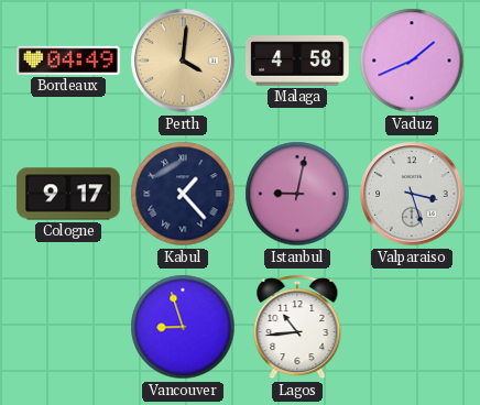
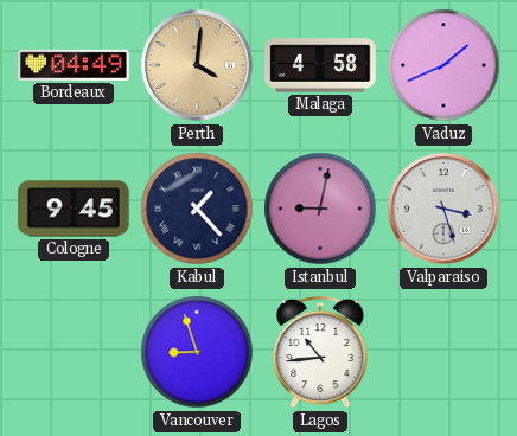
Cologne: 9:17 -> 9:45
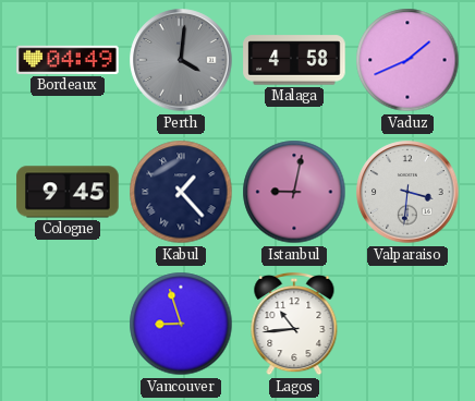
Perth dial: champagne -> grey
Valparaiso: 3:27 -> 3:31
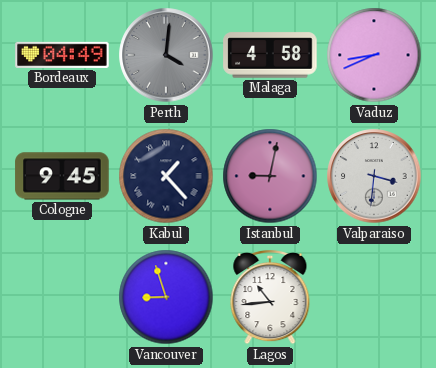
Vaduz: 1:41 -> 8:41
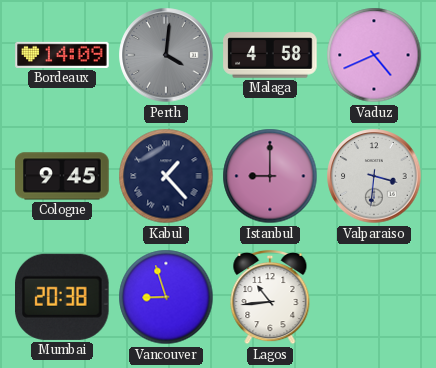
Bordeaux: 04:49 -> 14:09
Vaduz: 8:41 -> 4:41
Istanbul: 9:02 -> 9:00
Mumbai: none -> 20:38
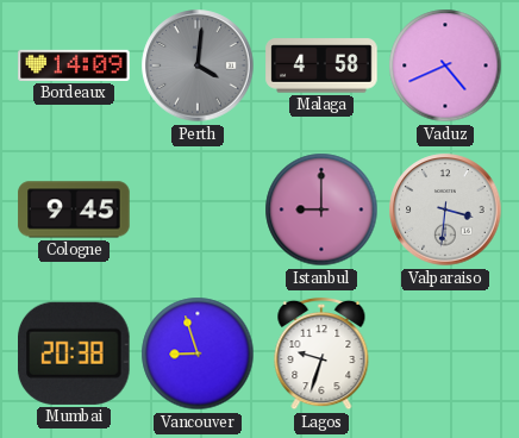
Kabul: 1:23 -> none
Lagos: 10:44 -> 9:33
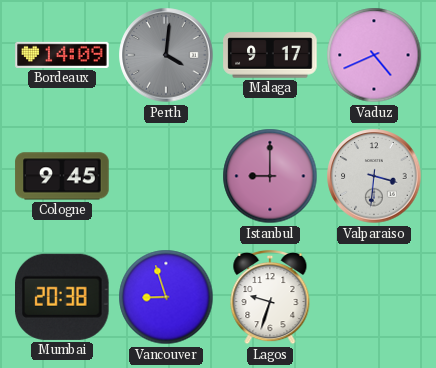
Malaga: 4:58 -> 9:17
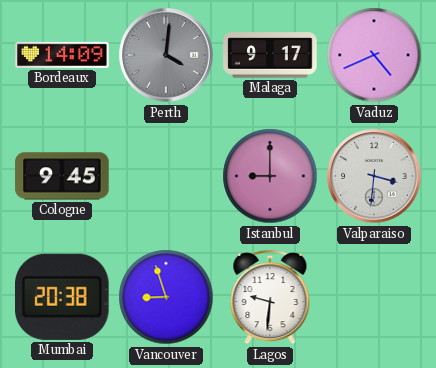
Lagos: 9:33 -> 9:31
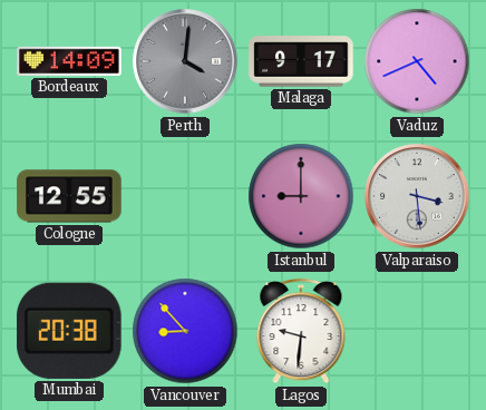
Cologne: 9:45 -> 12:55
Valparaiso: 3:31 -> 3:29
Vancouver: 8:57 -> 8:53
